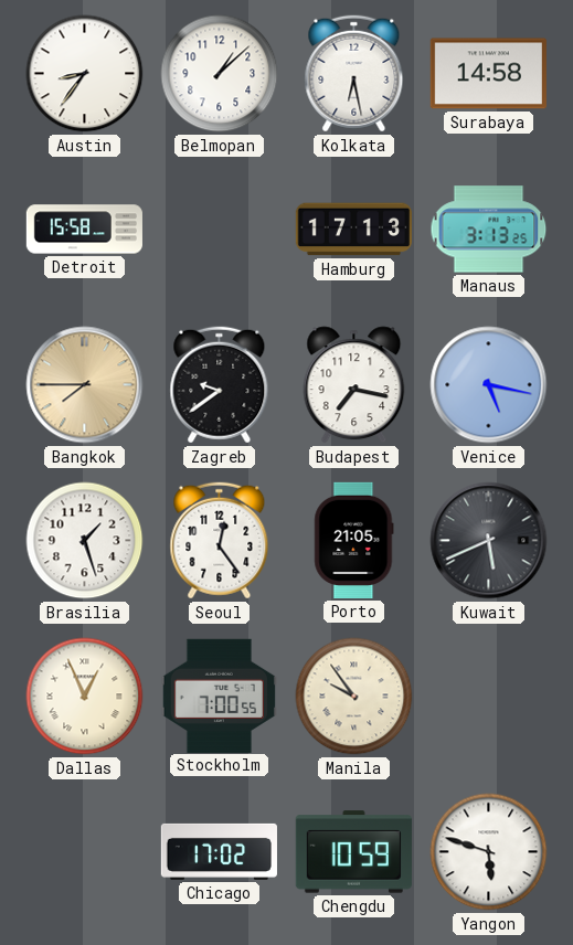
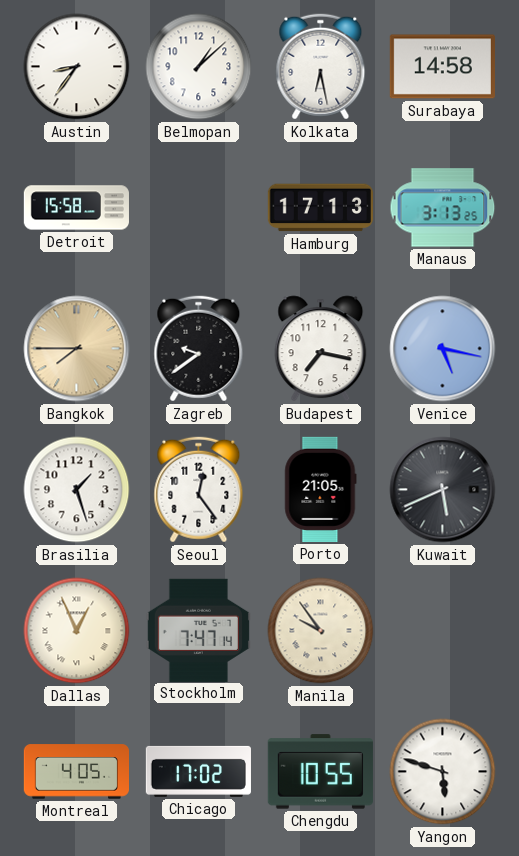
Stockholm: 7:00 -> 7:47
Montreal: none -> 4:05
Chengdu: 10:59 -> 10:55
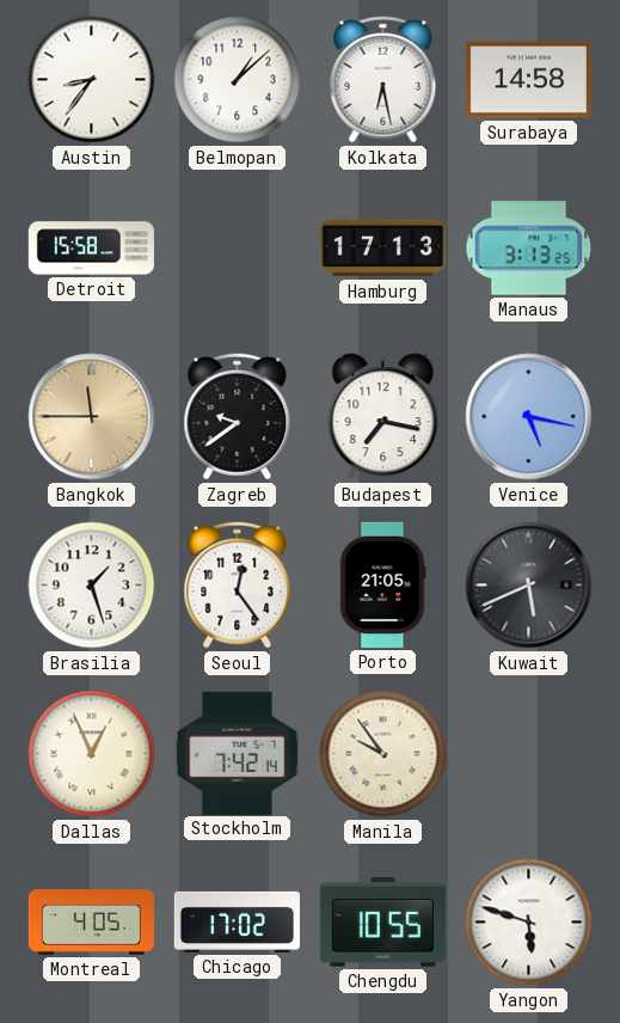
Bangkok: 7:45 -> 11:45
Stockholm: 7:47 -> 7:42
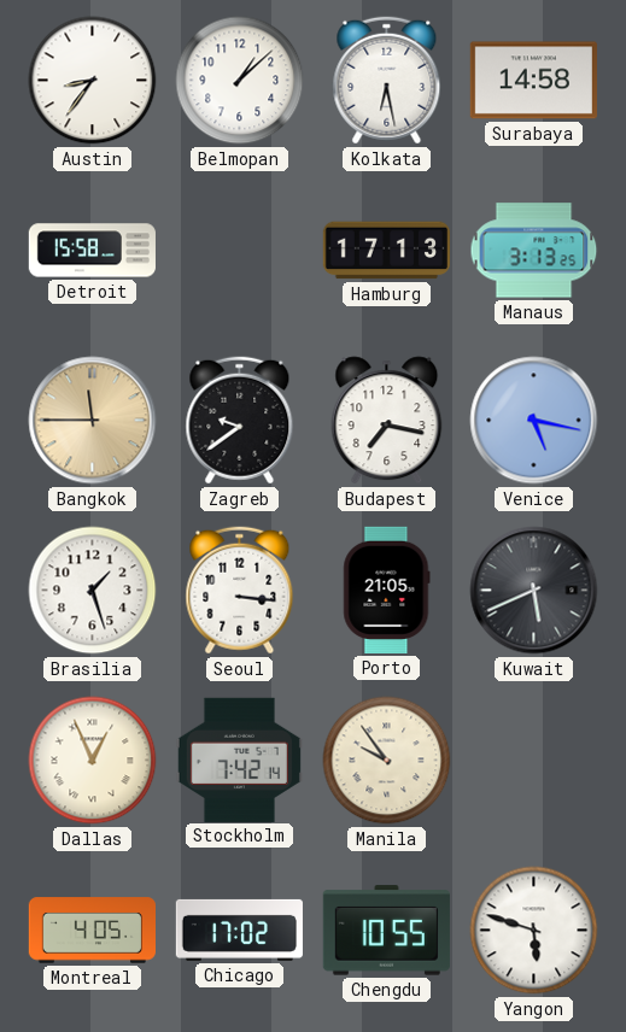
Seoul: 12:24 -> 3:16
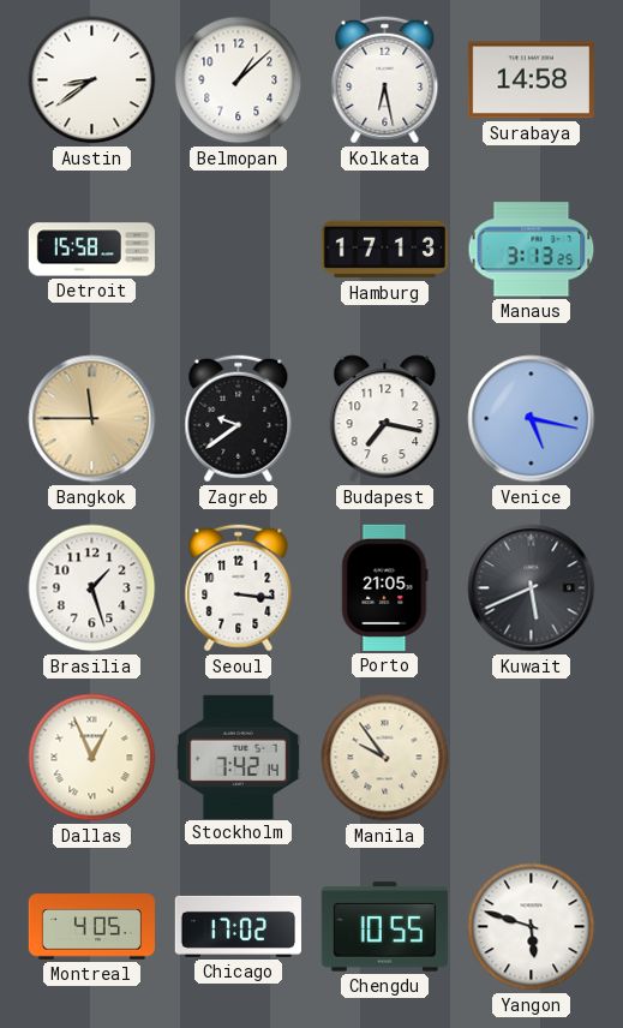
Austin: 8:36 -> 8:39
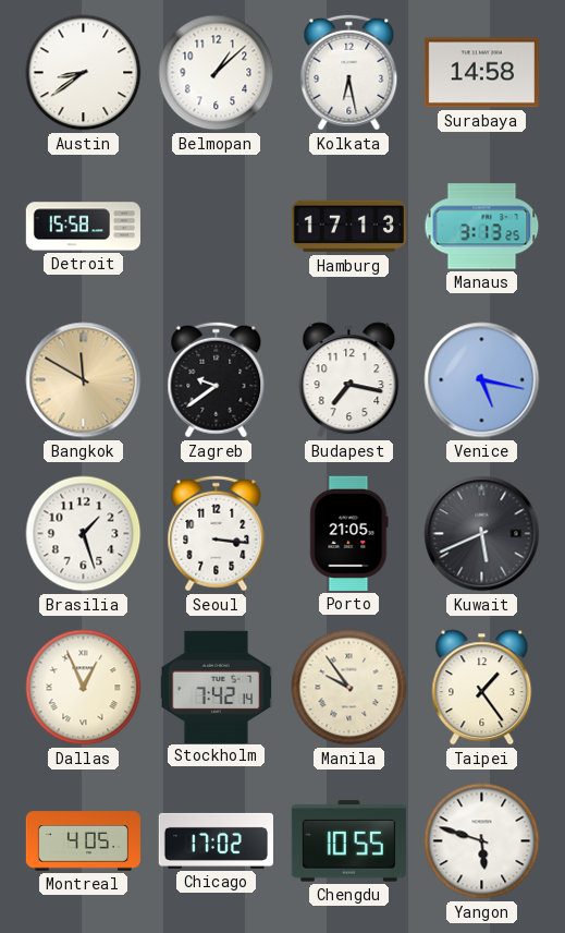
Bangkok: 11:45 -> 11:50
Taipei: none -> 1:24
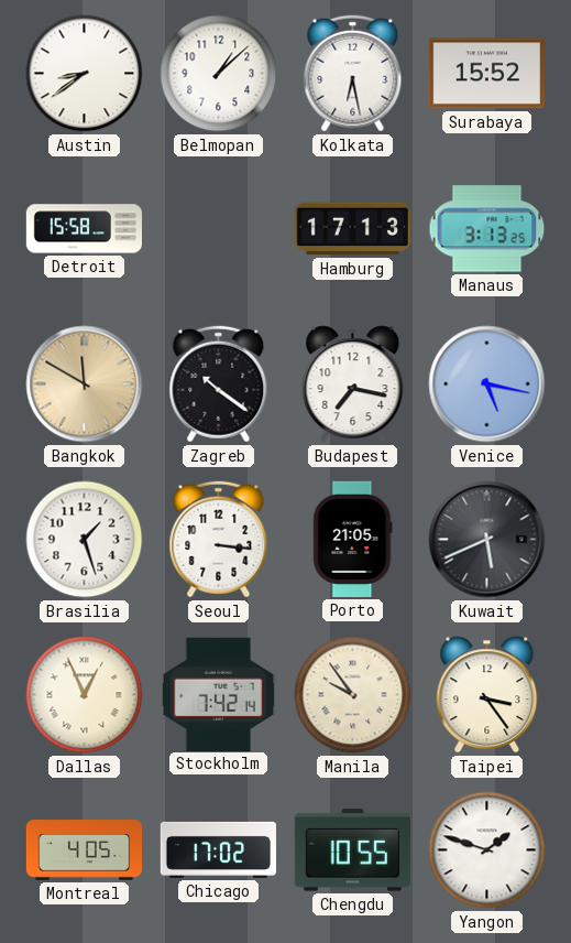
Surabaya: 14:58 -> 15:52
Zagreb: 9:39 -> 10:21
Taipei: 1:24 -> 3:24
Yangon: 5:48 -> 1:48
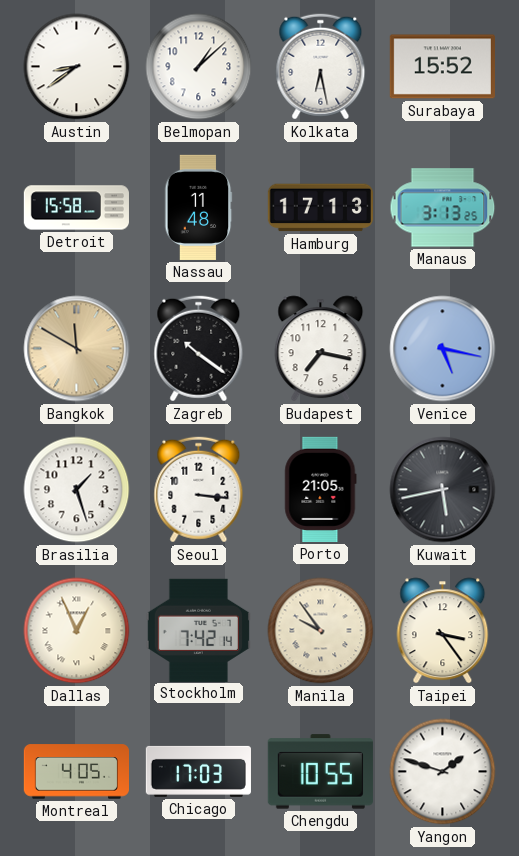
Nassau: none -> 11:48
Kuwait: 5:41 -> 5:43
Chicago: 17:02 -> 17:03
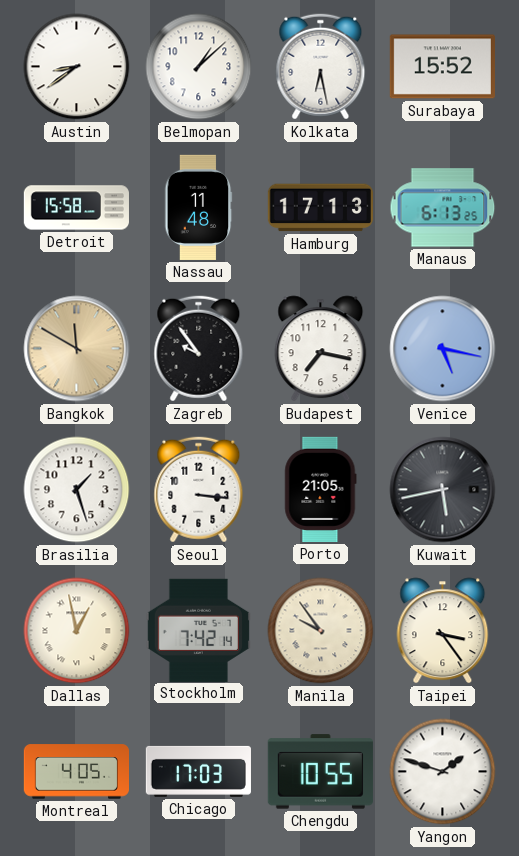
Manaus: 3:13 -> 6:13
Zagreb: 10:21 -> 9:54
Dallas: 12:56 -> 12:58
